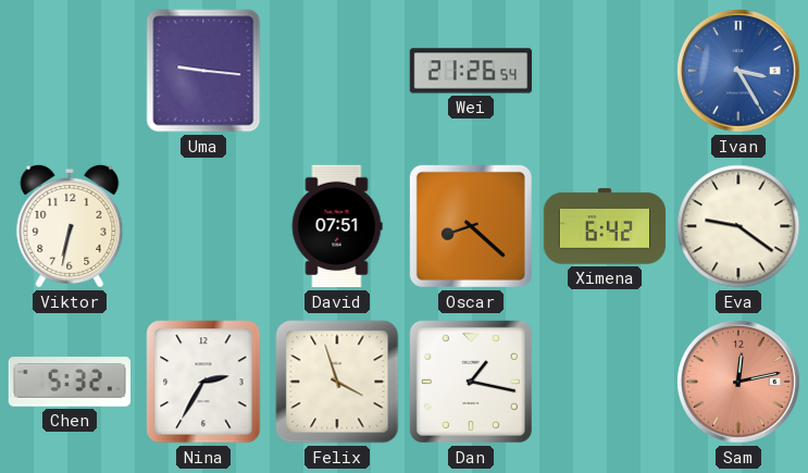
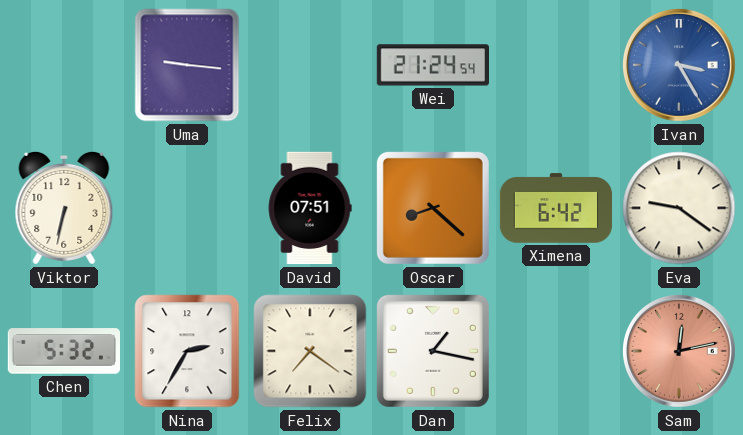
Wei: 21:26 -> 21:24
Felix: 3:57 -> 7:21
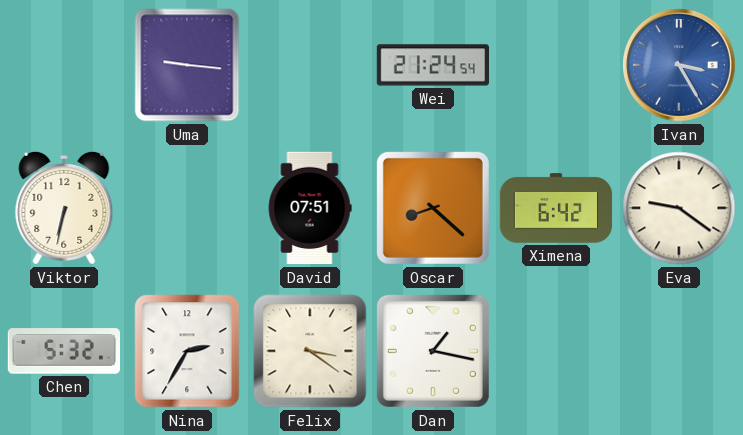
Felix: 7:21 -> 3:21
Sam: 12:13 -> none
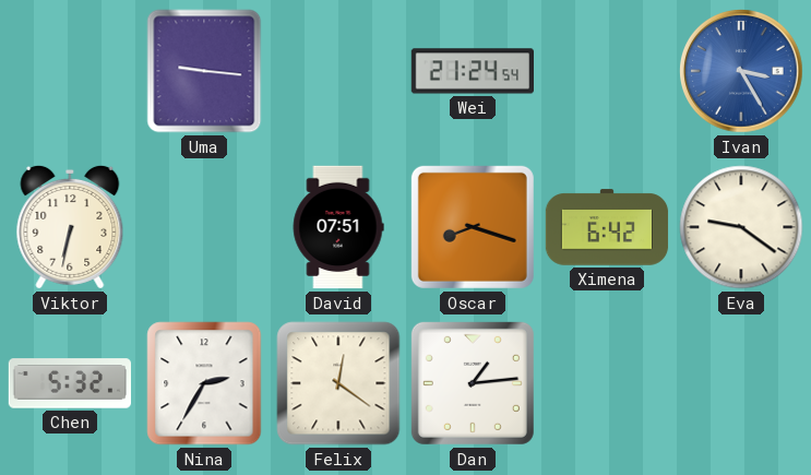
Oscar: 8:22 -> 8:18
Felix: 3:21 -> 12:21
Dan: 1:17 -> 1:14
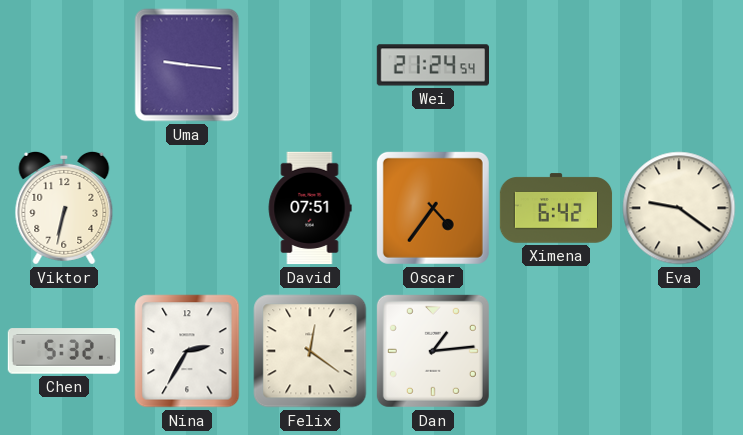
Ivan: 3:25 -> none
Oscar: 8:18 -> 4:36
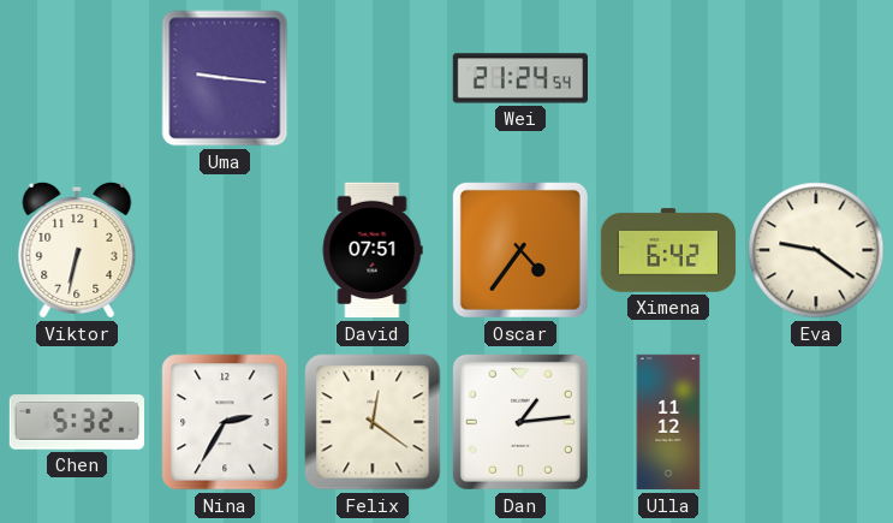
Ulla: none -> 11:12
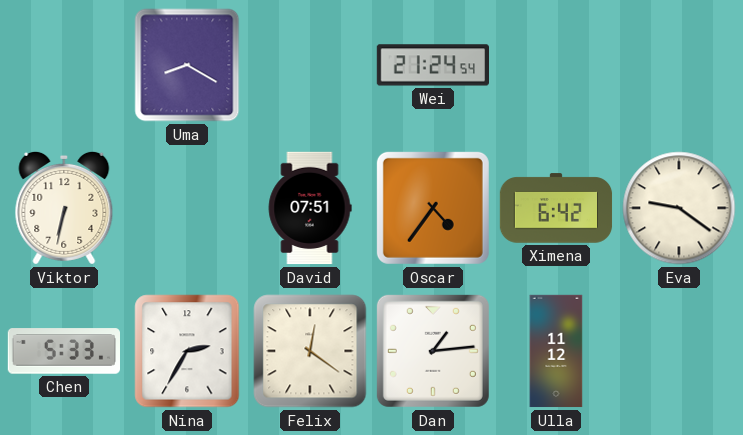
Uma: 9:16 -> 8:20
Chen: 5:32 -> 5:33
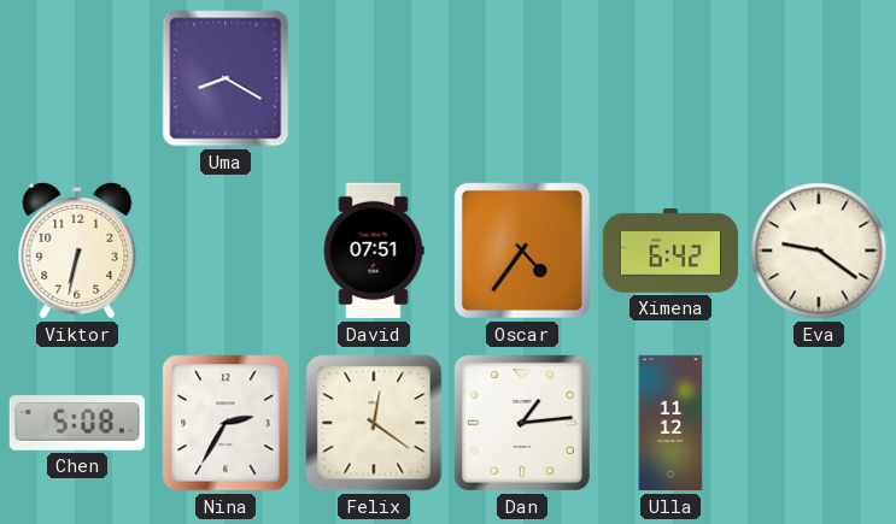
Wei: 21:24 -> none
Chen: 5:33 -> 5:08
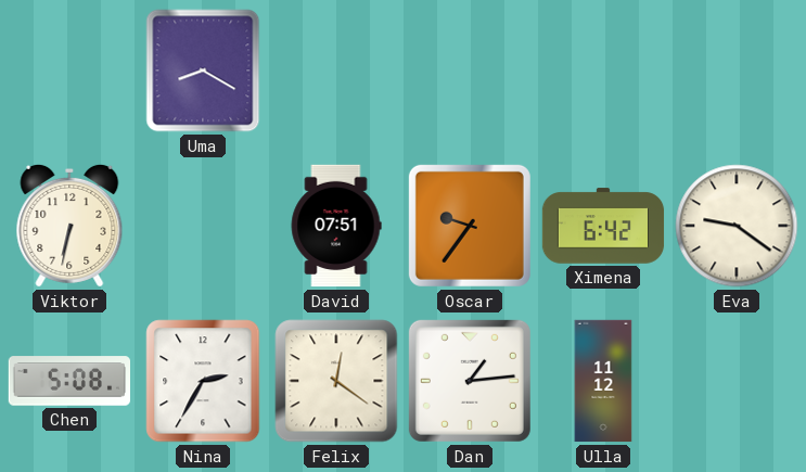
Oscar: 4:36 -> 9:36
